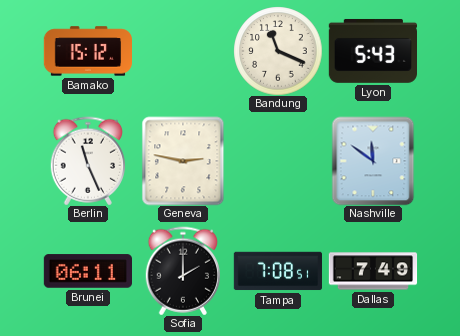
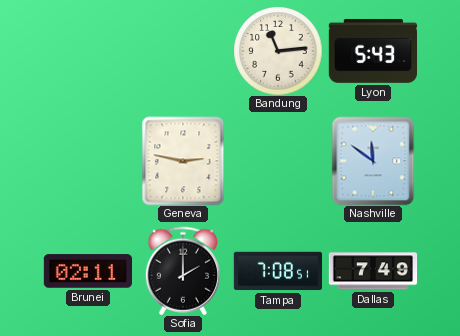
Bamako: 15:12 -> none
Bandung: 11:19 -> 11:14
Berlin: 11:26 -> none
Brunei: 06:11 -> 02:11
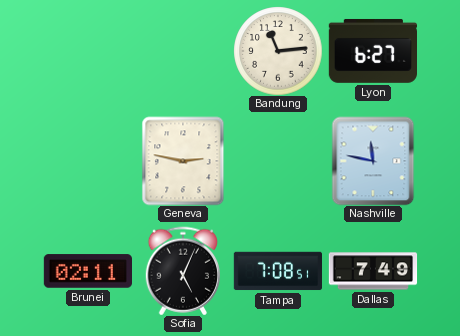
Lyon: 5:43 -> 6:27
Nashville: 11:51 -> 11:47
Sofia: 2:00 -> 5:04
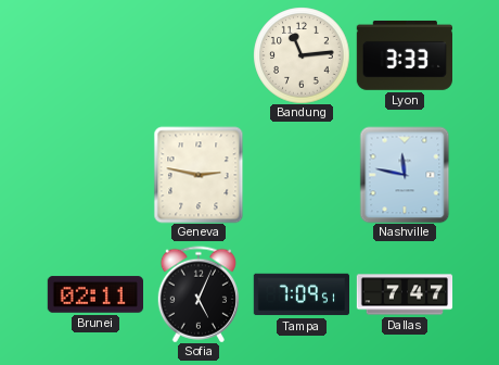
Lyon: 6:27 -> 3:33
Tampa: 7:08 -> 7:09
Dallas: 7:49 -> 7:47
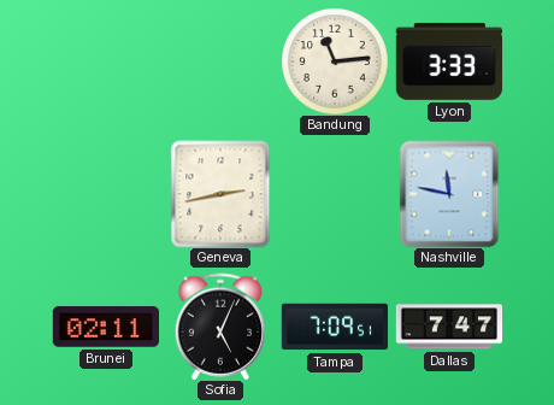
Geneva: 2:47 -> 2:43
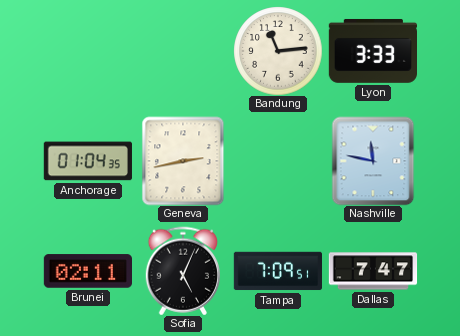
Anchorage: none -> 01:04
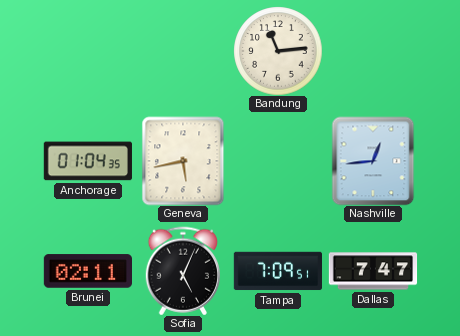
Lyon: 3:33 -> none
Geneva: 2:43 -> 5:43
Nashville: 11:47 -> 12:44
